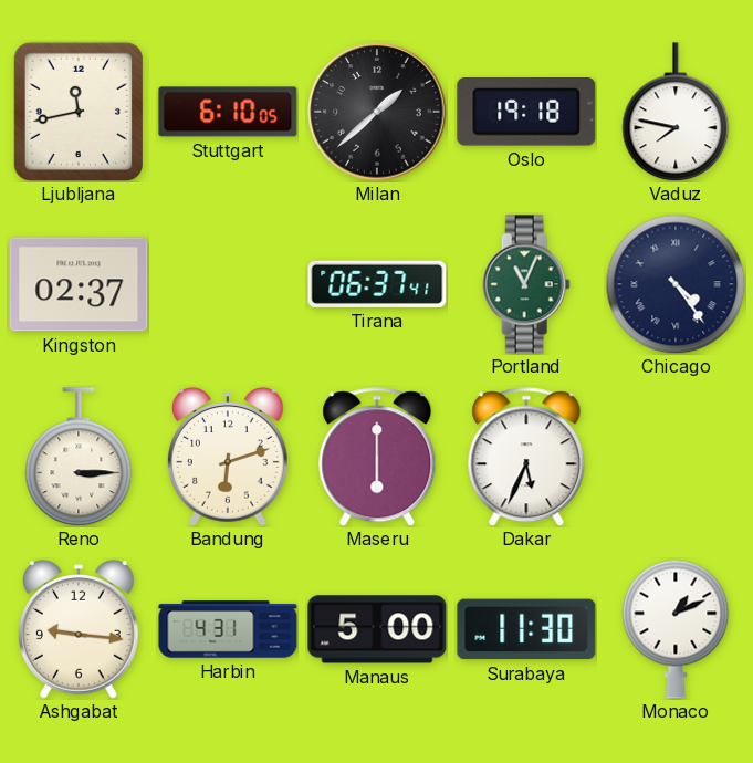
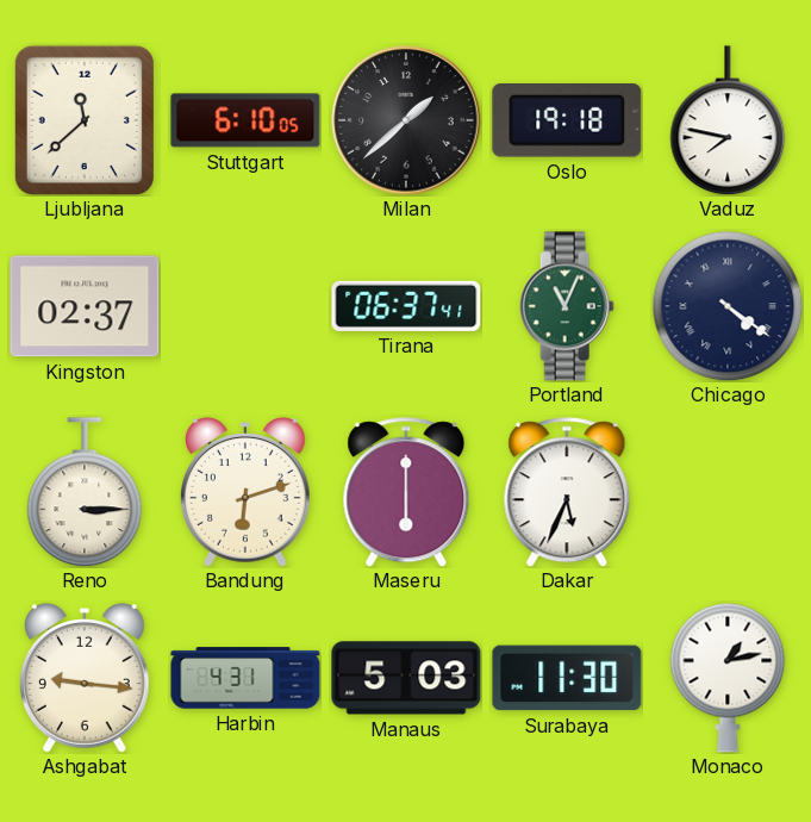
Ljubljana: 11:43 -> 11:38
Chicago: 4:24 -> 4:21
Manaus: 5:00 -> 5:03
Monaco: 1:11 -> 1:13
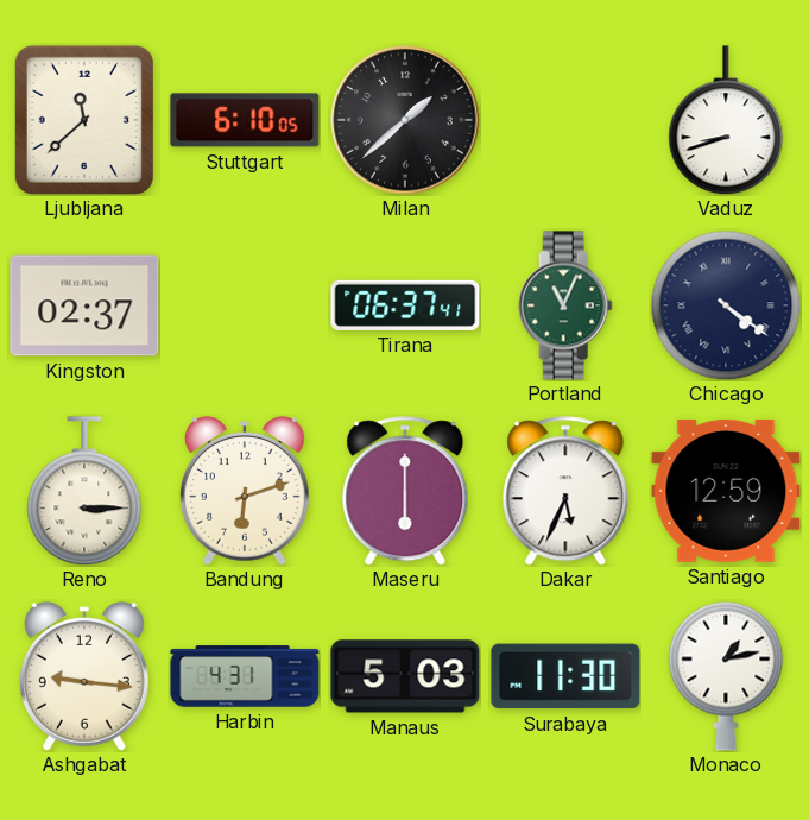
Oslo: 19:18 -> none
Vaduz: 7:47 -> 8:42
Santiago: none -> 12:59
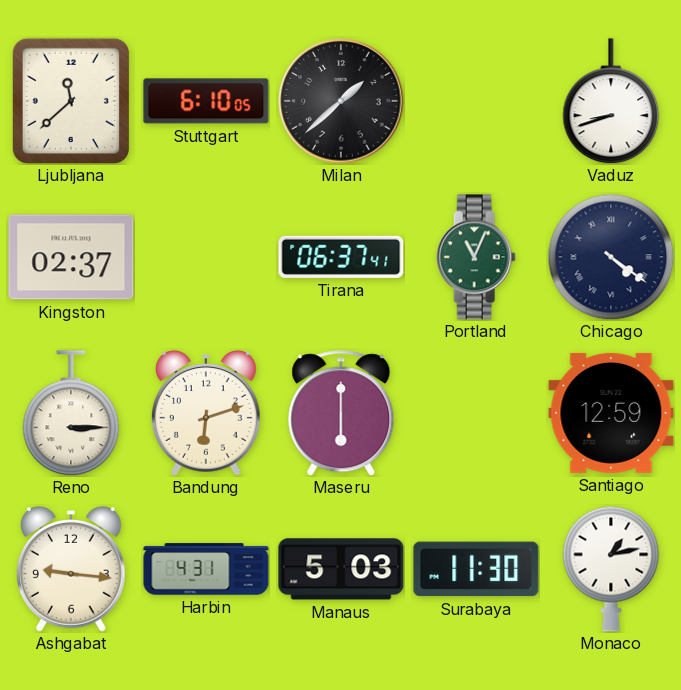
Dakar: 5:34 -> none
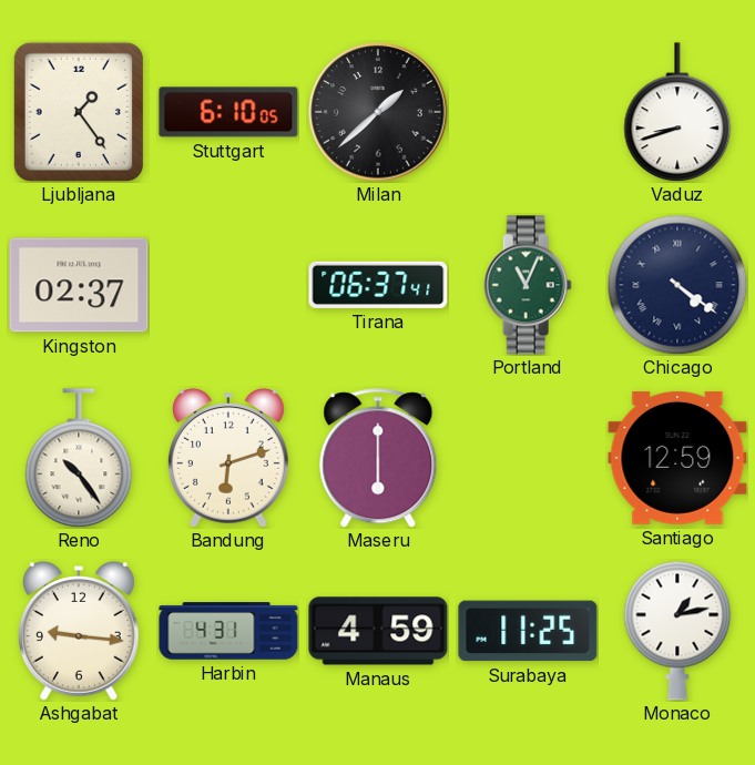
Ljubljana: 11:38 -> 1:24
Reno: 3:15 -> 10:24
Manaus: 5:03 -> 4:59
Surabaya: 11:30 -> 11:25
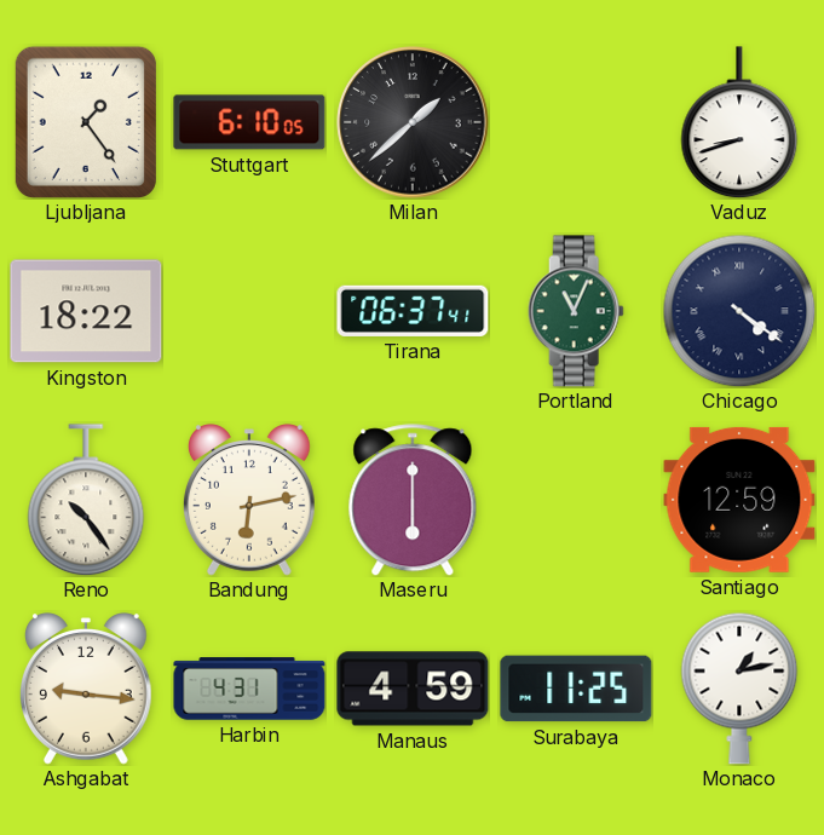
Kingston: 02:37 -> 18:22
Bandung: 6:12 -> 6:13
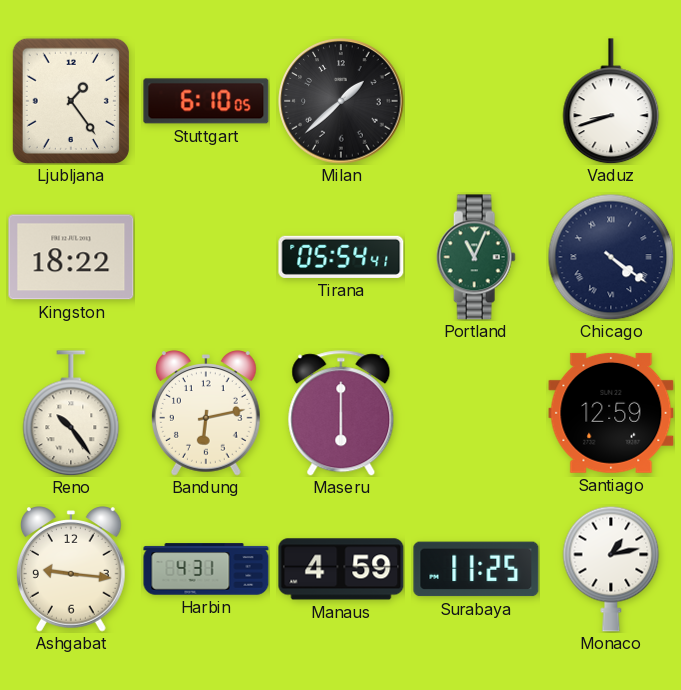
Tirana: 06:37 -> 05:54
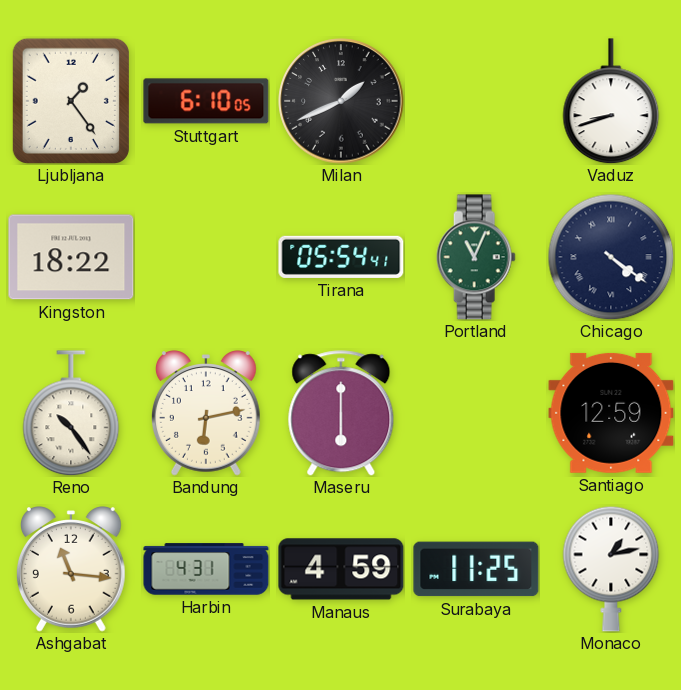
Milan: 1:38 -> 1:41
Ashgabat: 9:16 -> 11:16
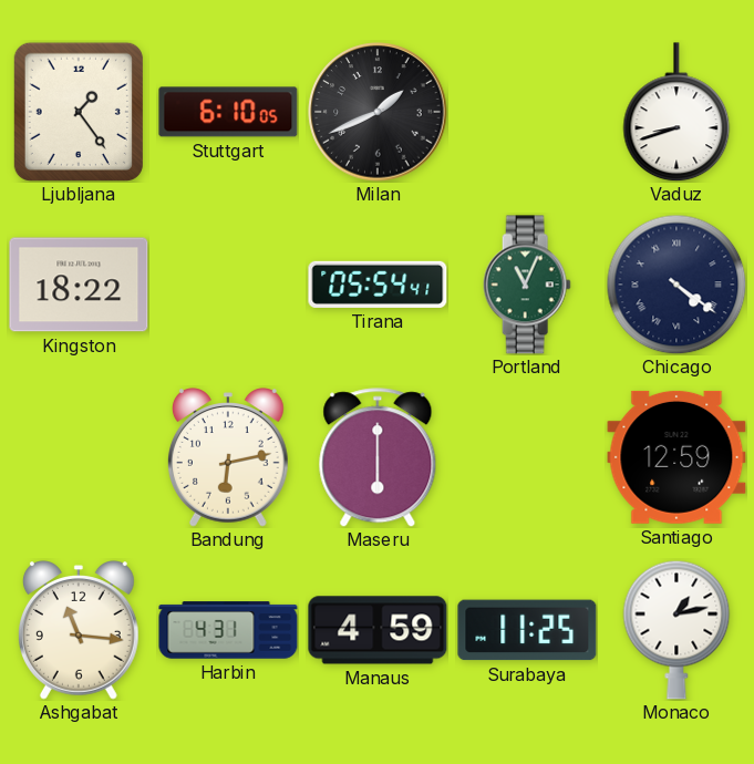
Reno: 10:24 -> none
